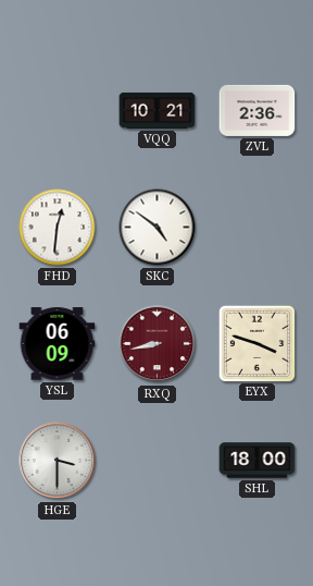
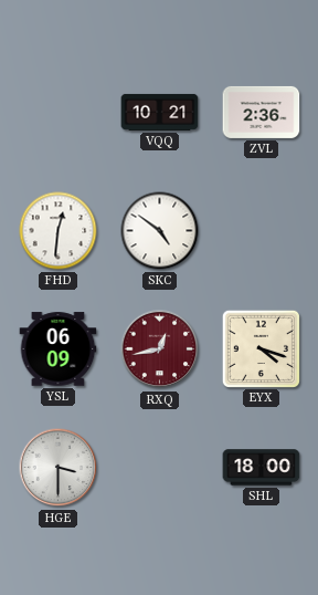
RXQ: 8:43 -> 12:43
EYX: 3:48 -> 4:18
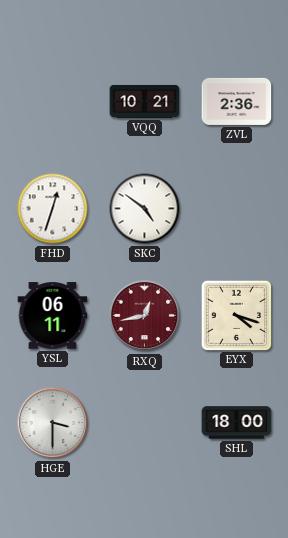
FHD: 12:31 -> 12:33
YSL: 06:09 -> 06:11
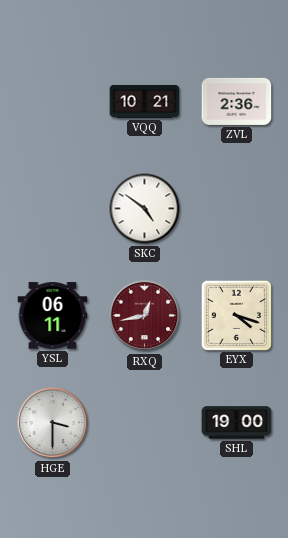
FHD: 12:33 -> none
SHL: 18:00 -> 19:00
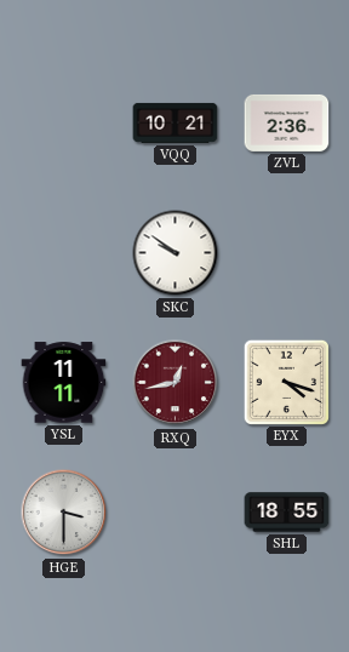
SKC: 4:51 -> 9:51
YSL: 06:11 -> 11:11
SHL: 19:00 -> 18:55
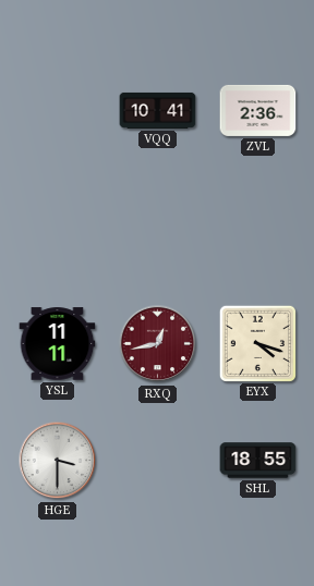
VQQ: 10:21 -> 10:41
SKC: 9:51 -> none
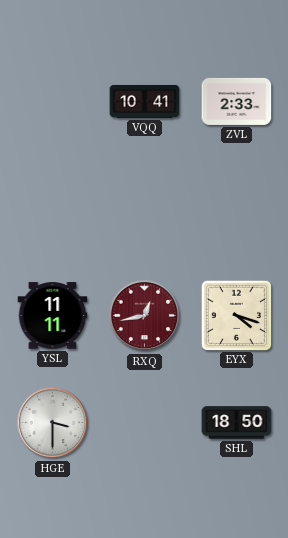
ZVL: 2:36 -> 2:33
SHL: 18:55 -> 18:50
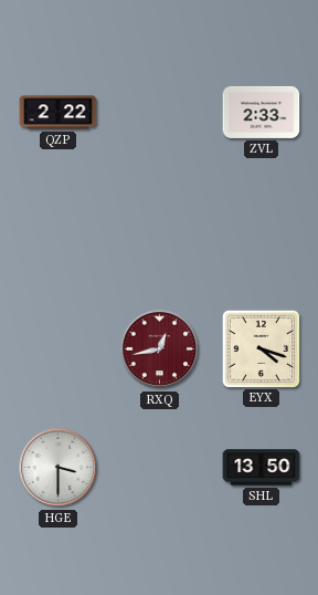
QZP: none -> 2:22
VQQ: 10:41 -> none
YSL: 11:11 -> none
SHL: 18:50 -> 13:50
